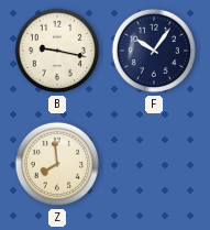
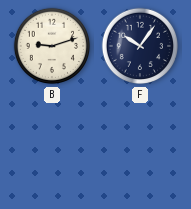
B: 9:17 -> 9:12
Z: 7:59 -> none
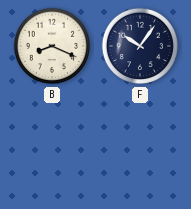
B: 9:12 -> 8:19
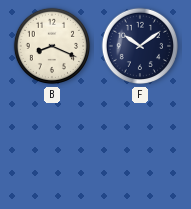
F: 10:06 -> 10:09
